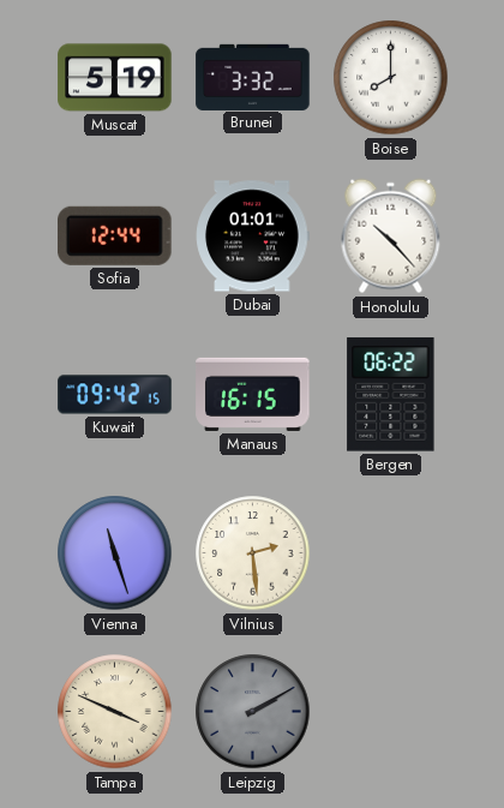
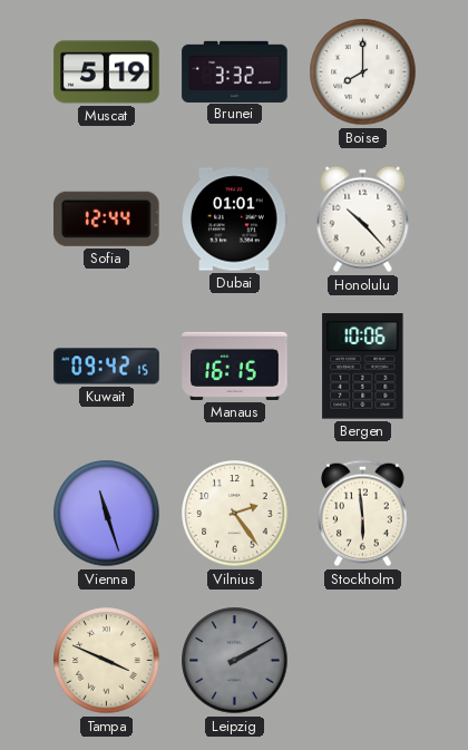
Bergen: 06:22 -> 10:06
Vilnius: 2:29 -> 2:24
Stockholm: none -> 5:59
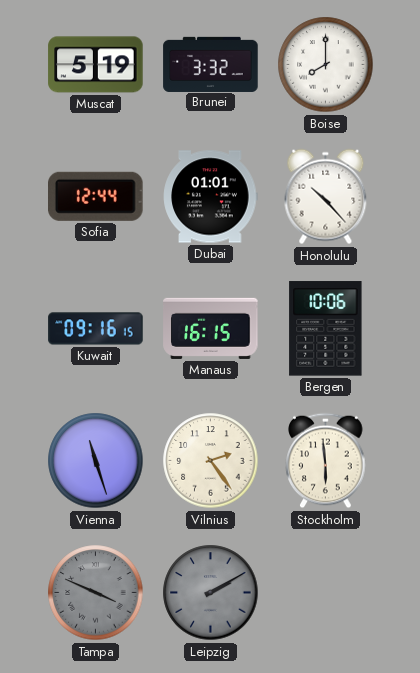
Kuwait: 09:42 -> 09:16
Tampa dial: cream -> grey
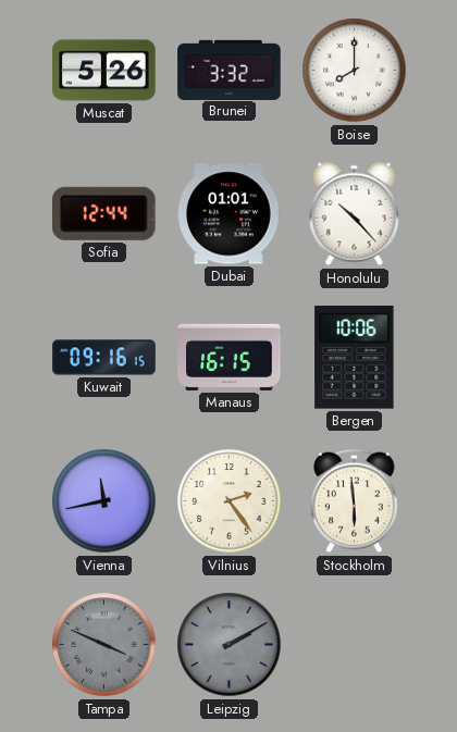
Muscat: 5:19 -> 5:26
Vienna: 11:27 -> 11:43
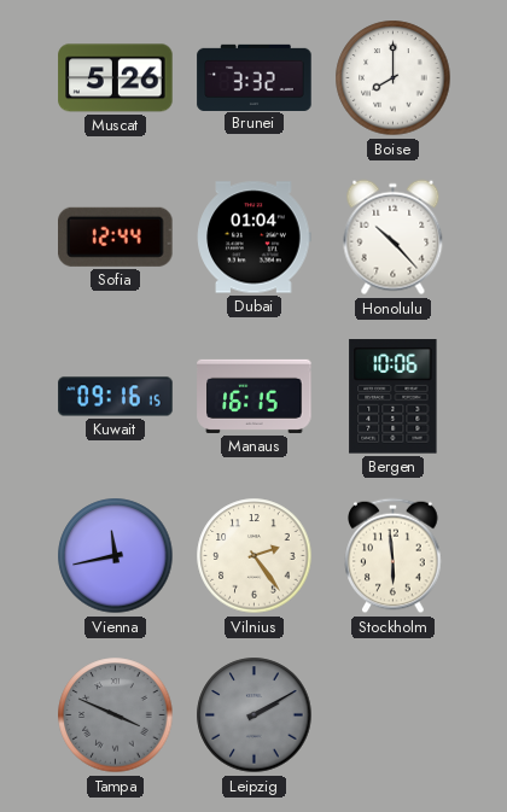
Dubai: 01:01 -> 01:04
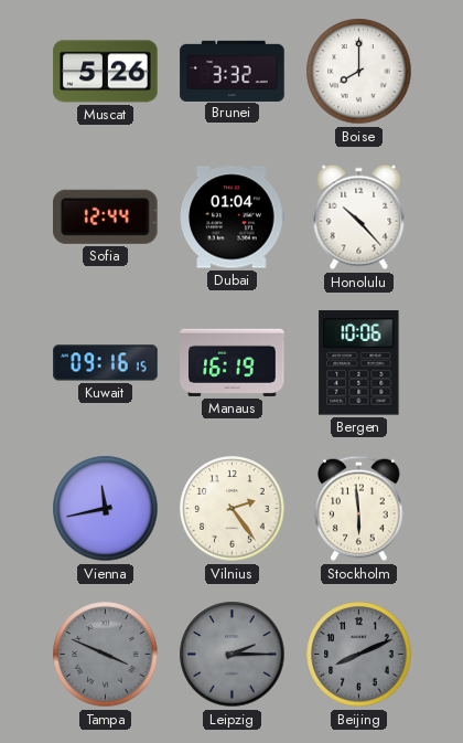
Manaus: 16:15 -> 16:19
Leipzig: 2:10 -> 2:15
Beijing: none -> 8:11
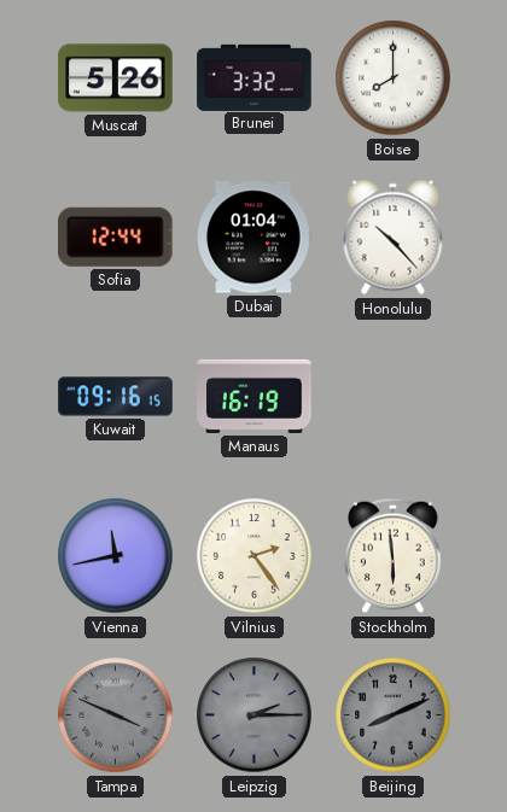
Bergen: 10:06 -> none
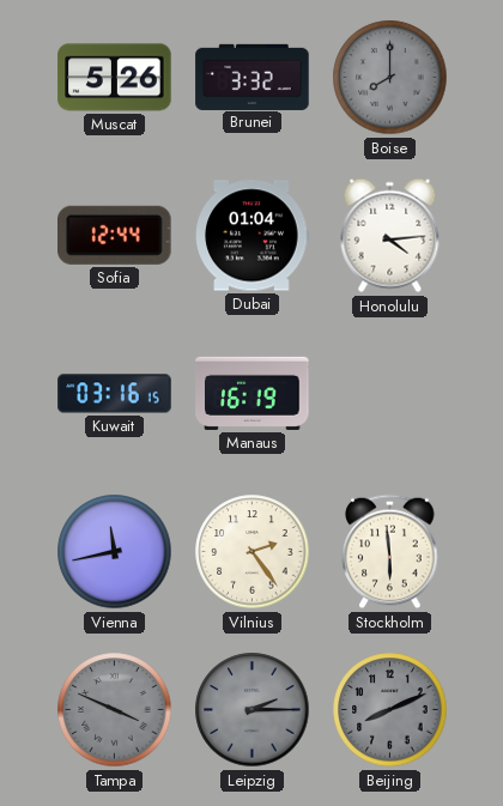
Boise dial: white -> grey
Honolulu: 10:23 -> 4:14
Kuwait: 09:16 -> 03:16
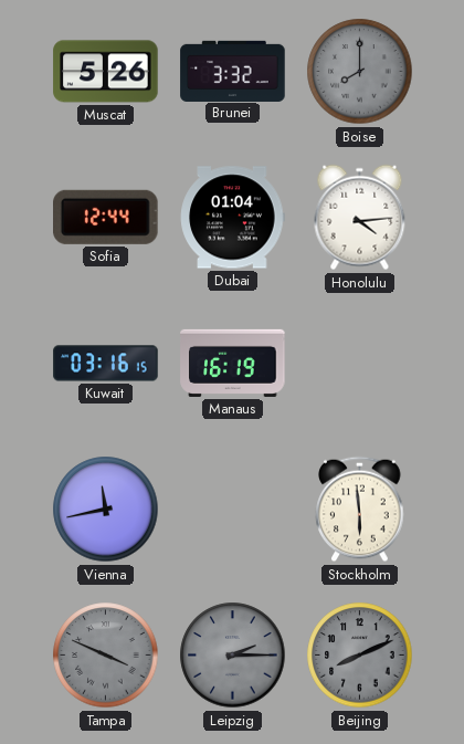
Vilnius: 2:24 -> none
